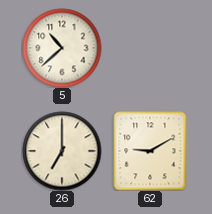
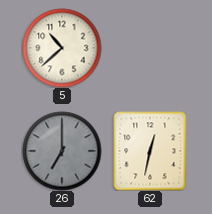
26 dial: cream -> grey
62: 9:10 -> 12:32
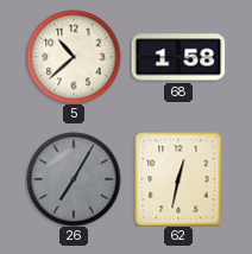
68: none -> 1:58
26: 7:00 -> 7:05
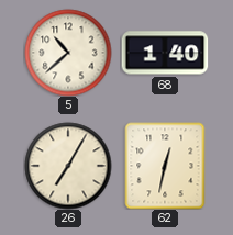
68: 1:58 -> 1:40
26 dial: grey -> cream
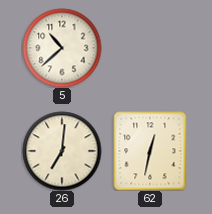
68: 1:40 -> none
26: 7:05 -> 7:01
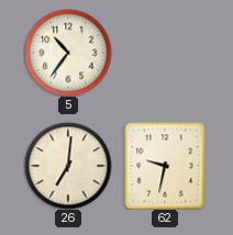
5: 10:38 -> 10:36
62: 12:32 -> 9:32
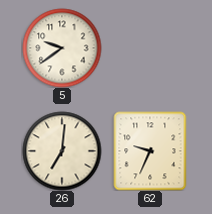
5: 10:36 -> 9:39
62: 9:32 -> 9:34
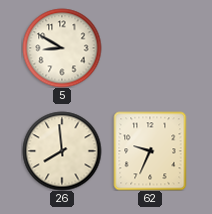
5: 9:39 -> 8:50
26: 7:01 -> 7:59
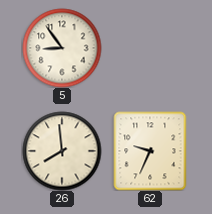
5: 8:50 -> 8:54
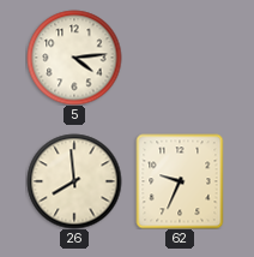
5: 8:54 -> 4:14
